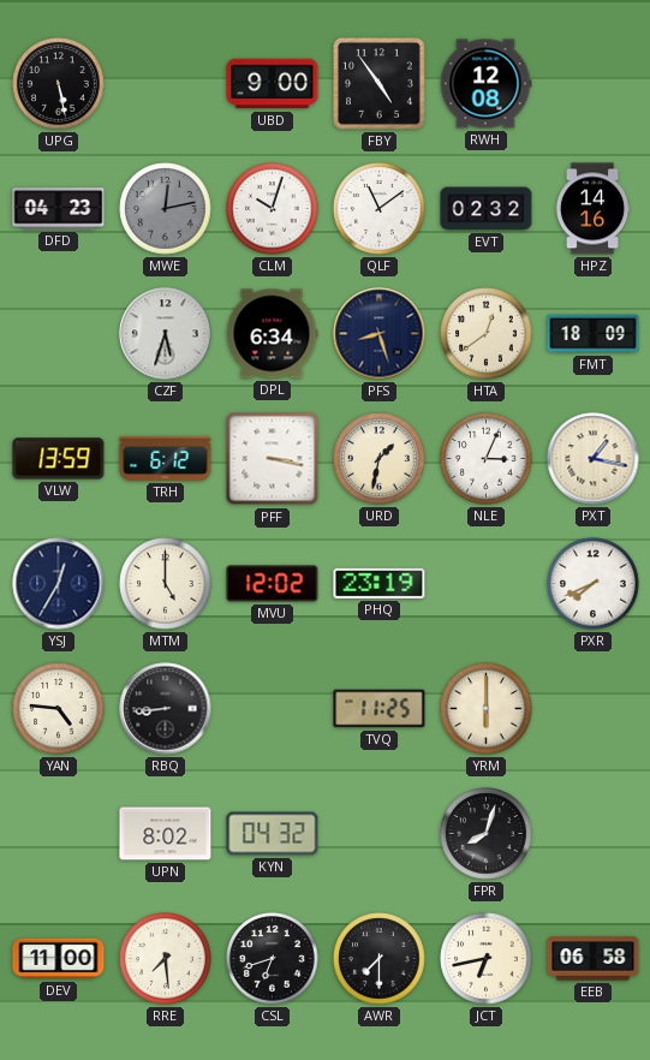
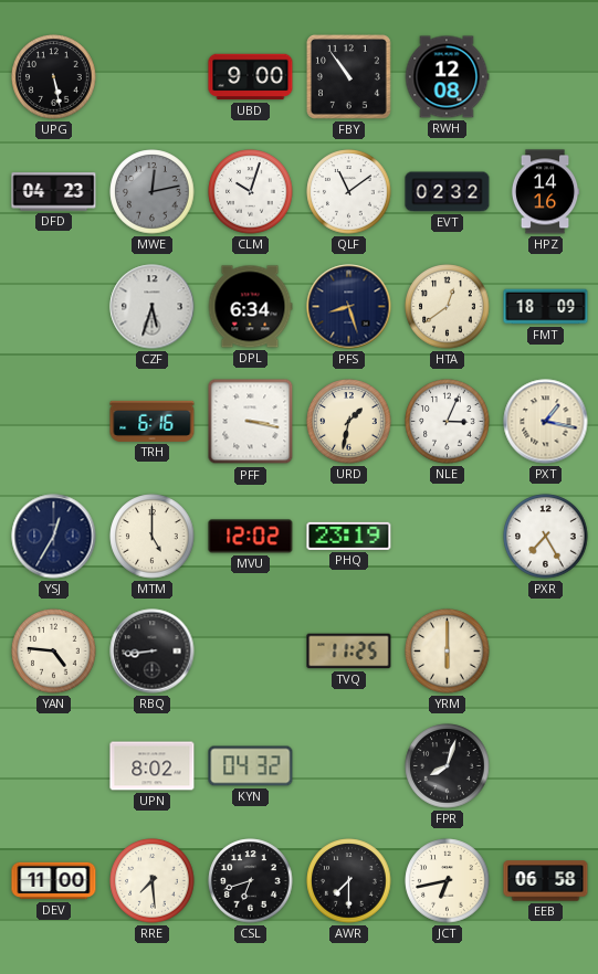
FBY: 4:54 -> 10:54
VLW: 13:59 -> none
TRH: 6:12 -> 6:16
PXR: 7:41 -> 7:25
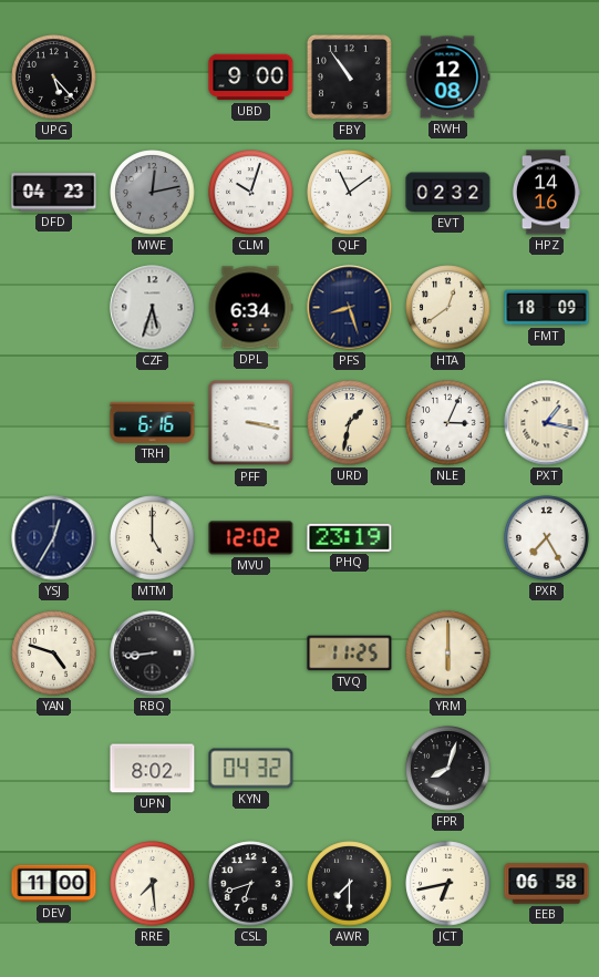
UPG: 5:28 -> 5:23
YAN: 4:46 -> 4:48
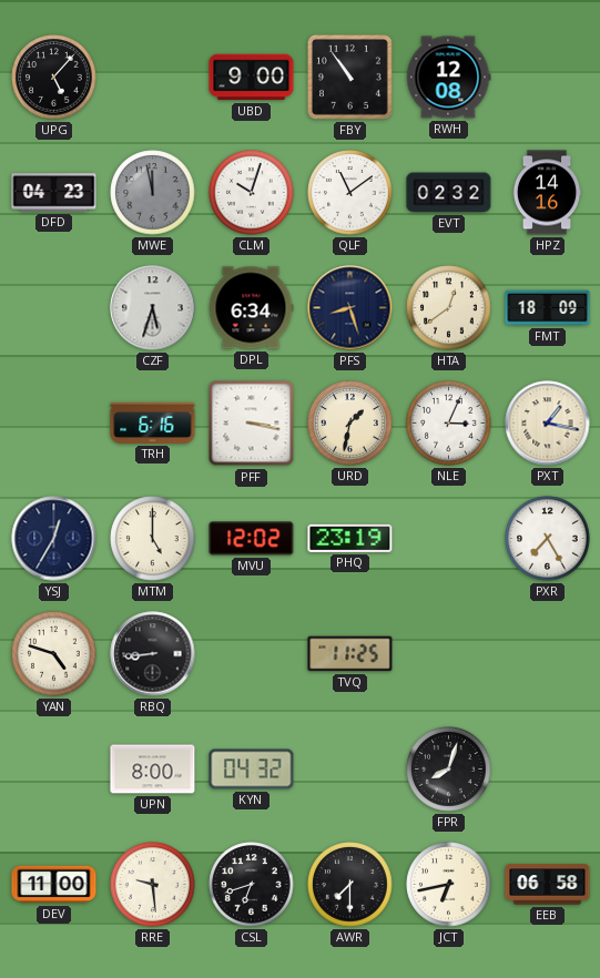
UPG: 5:23 -> 5:07
MWE: 12:13 -> 11:58
YRM: 6:00 -> none
UPN: 8:02 -> 8:00
RRE: 7:29 -> 9:29
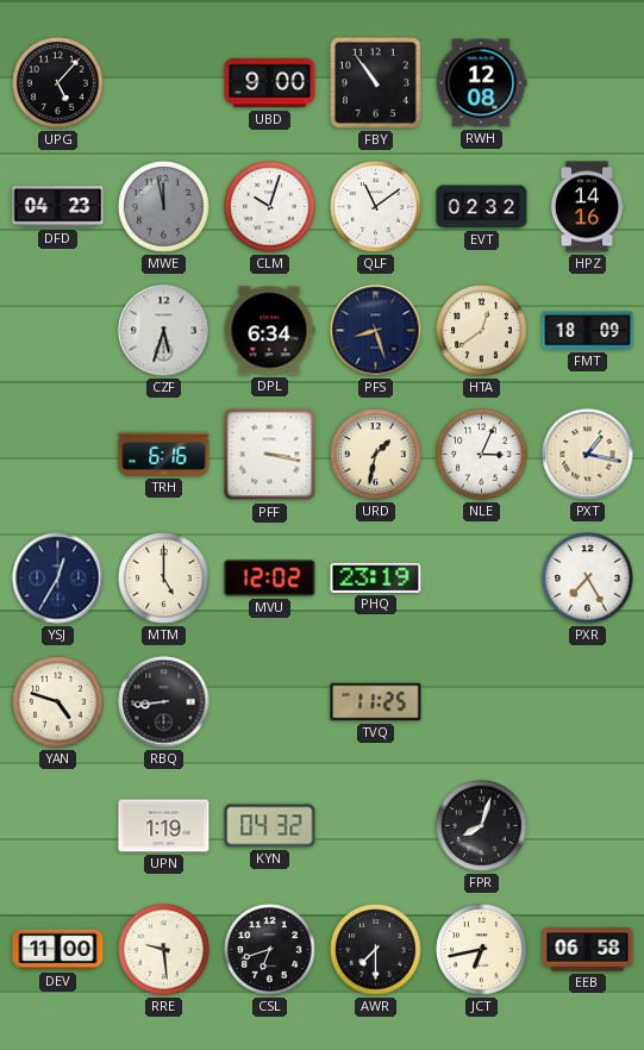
UPN: 8:00 -> 1:19
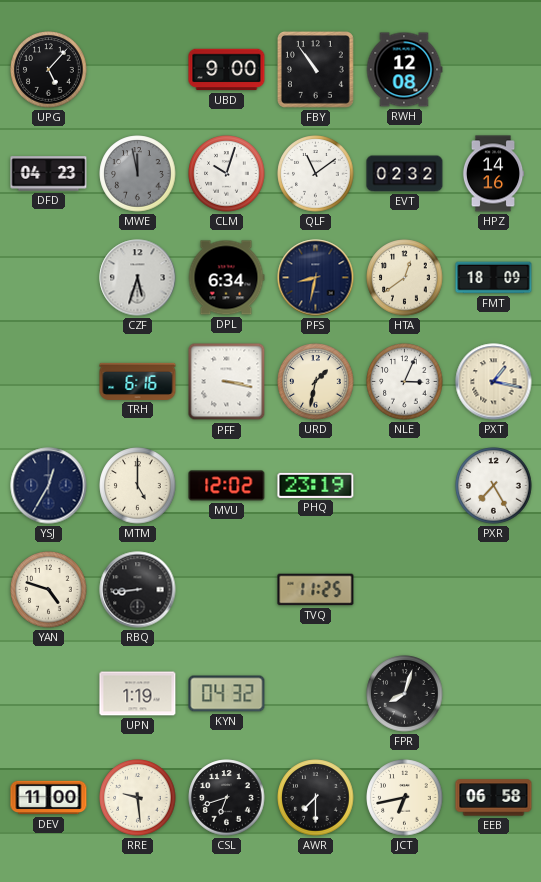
PFS: 8:27 -> 8:32
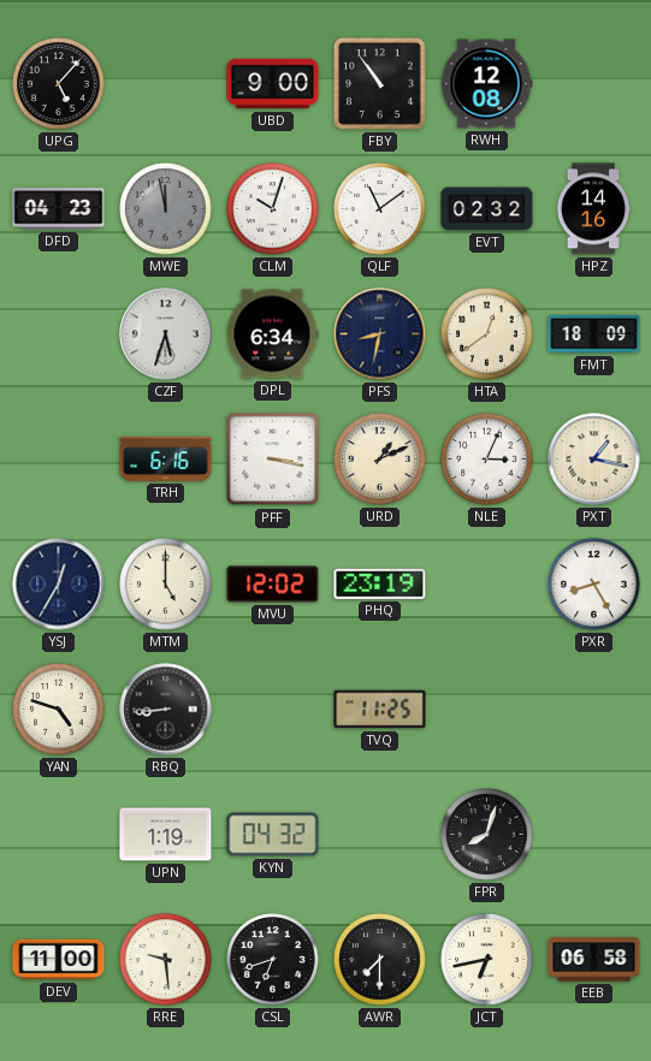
URD: 1:32 -> 1:11
PXR: 7:25 -> 8:25
